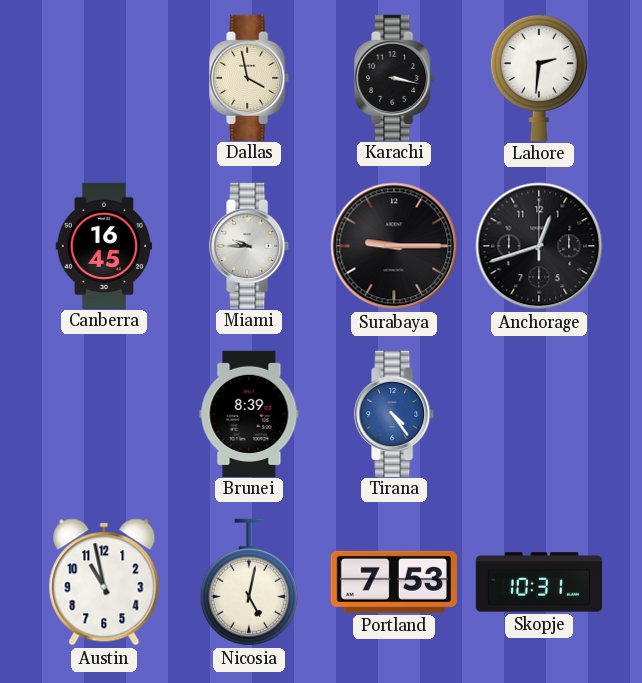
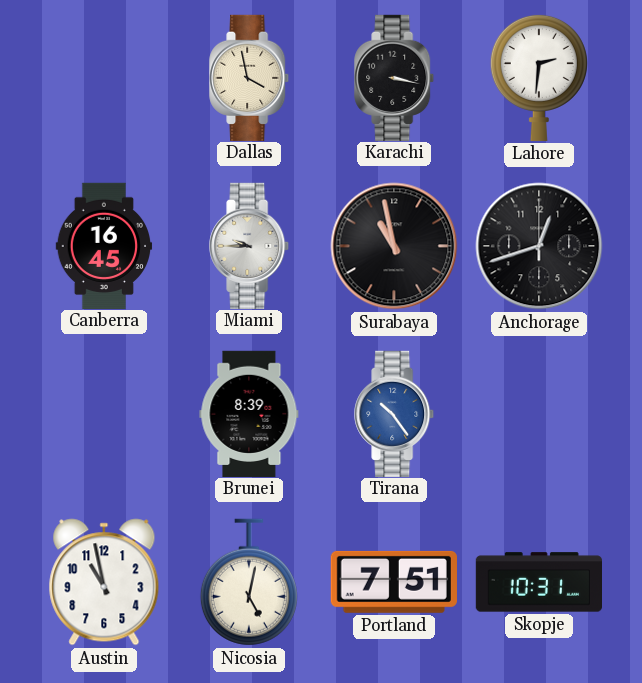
Surabaya: 9:15 -> 10:58
Tirana: 4:24 -> 10:24
Portland: 7:53 -> 7:51
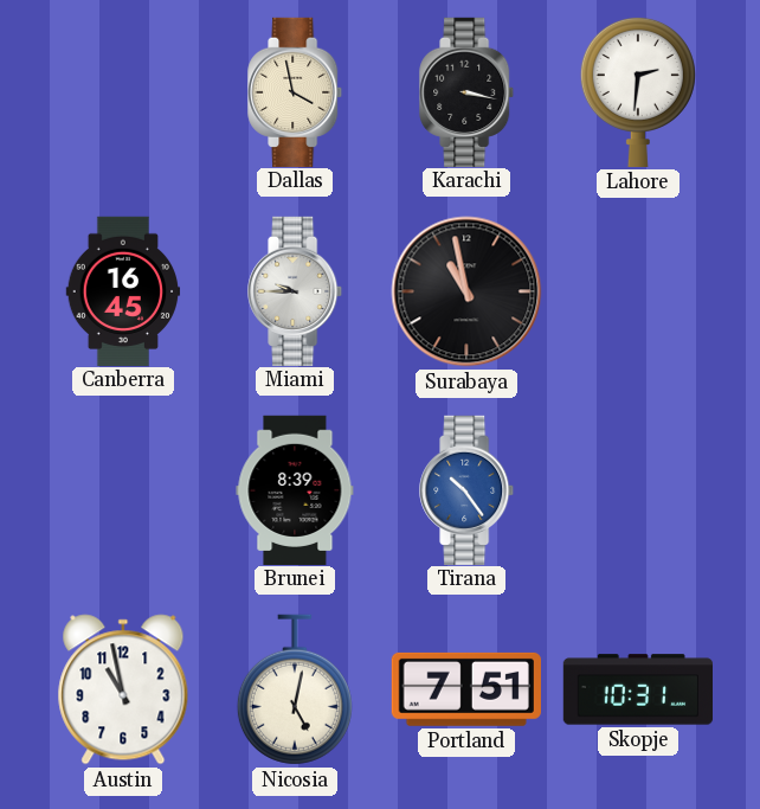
Anchorage: 12:42 -> none
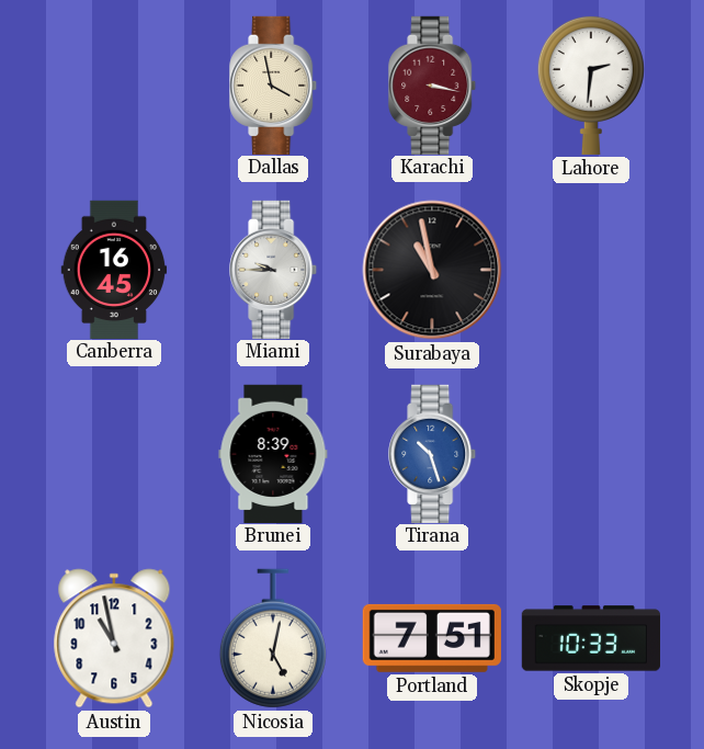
Karachi dial: black -> burgundy
Tirana: 10:24 -> 10:27
Skopje: 10:31 -> 10:33
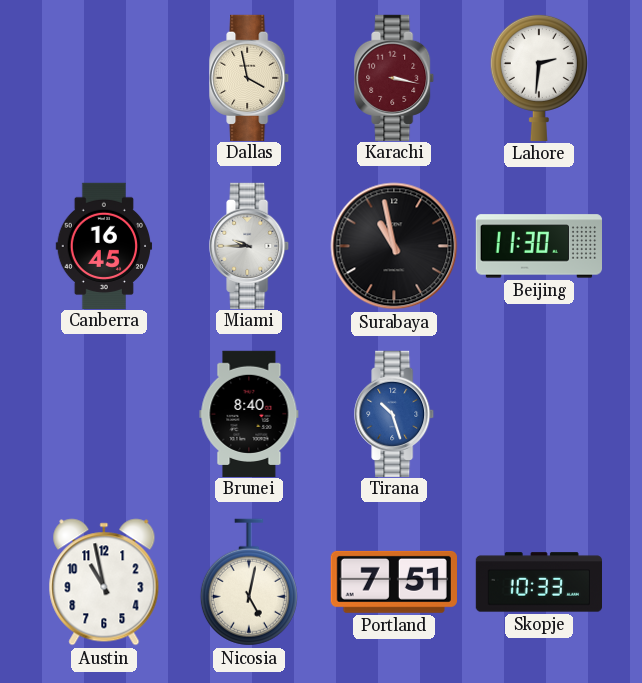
Beijing: none -> 11:30
Brunei: 8:39 -> 8:40
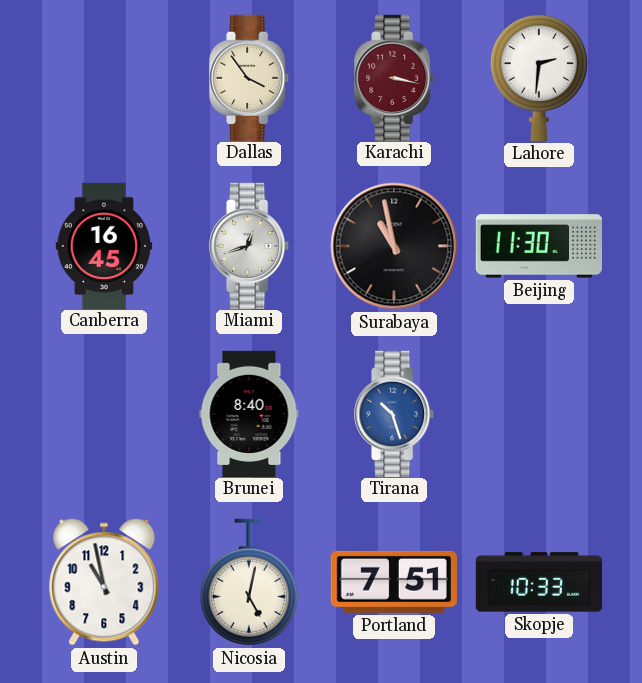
Dallas: 3:58 -> 3:54
Miami: 9:45 -> 12:42
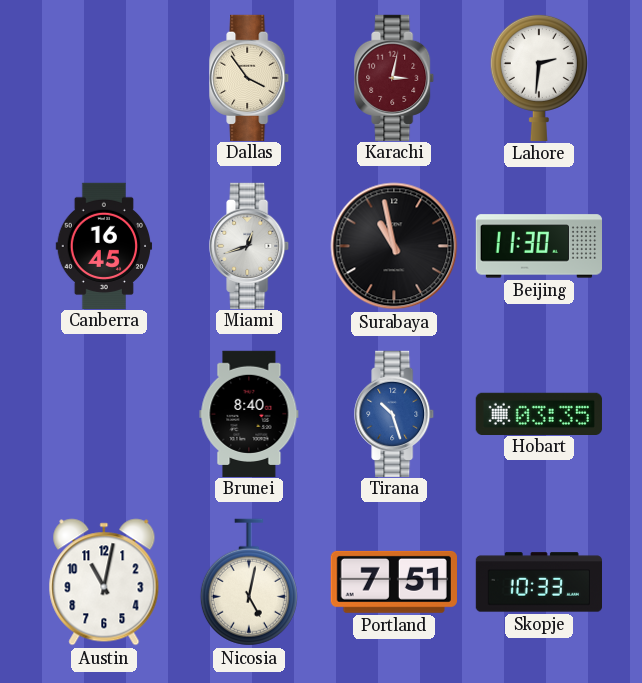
Karachi: 3:17 -> 3:02
Hobart: none -> 03:35
Austin: 10:58 -> 11:02
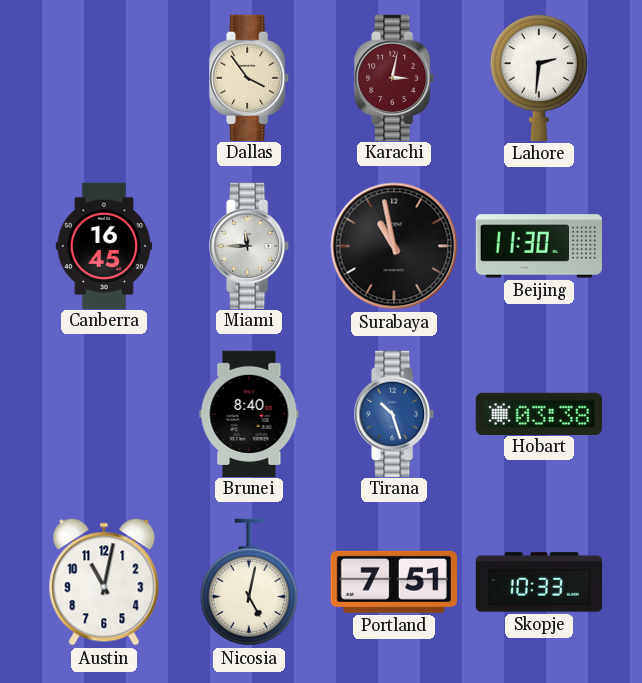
Miami: 12:42 -> 11:45
Hobart: 03:35 -> 03:38
